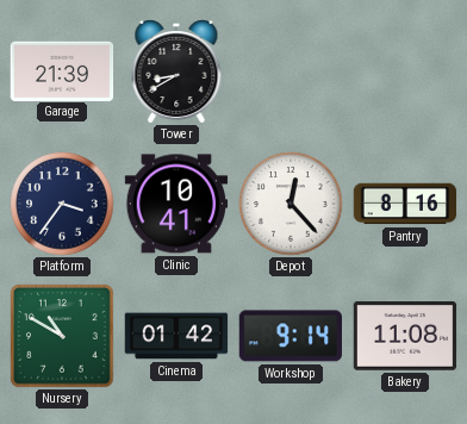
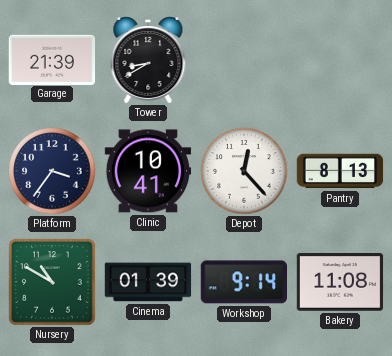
Pantry: 8:16 -> 8:13
Cinema: 01:42 -> 01:39
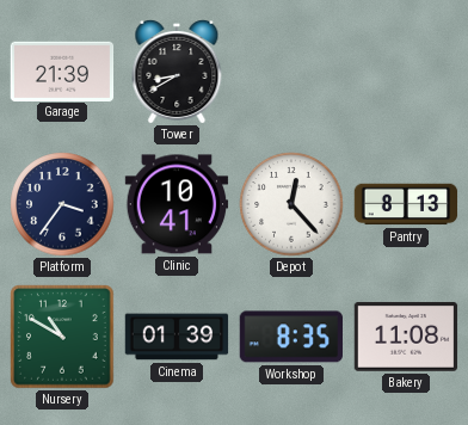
Workshop: 9:14 -> 8:35
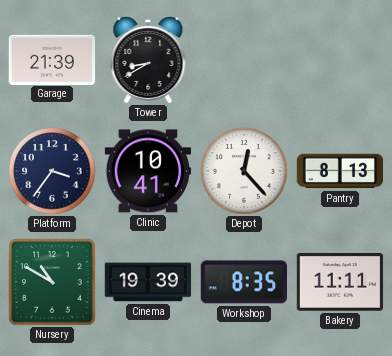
Cinema: 01:39 -> 19:39
Bakery: 11:08 -> 11:11
